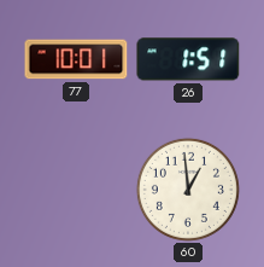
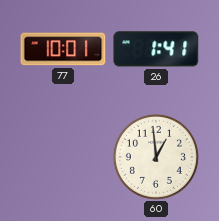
26: 1:51 -> 1:41
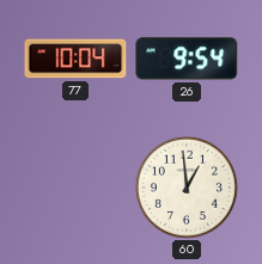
77: 10:01 -> 10:04
26: 1:41 -> 9:54
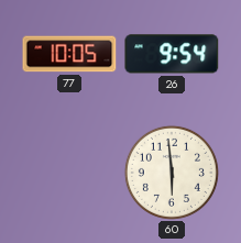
77: 10:04 -> 10:05
60: 12:59 -> 5:59
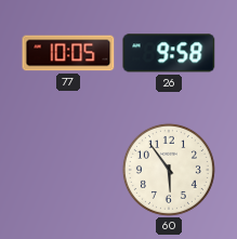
26: 9:54 -> 9:58
60: 5:59 -> 5:54
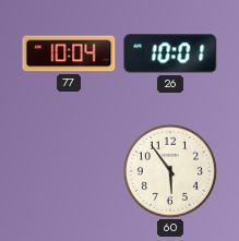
77: 10:05 -> 10:04
26: 9:58 -> 10:01
